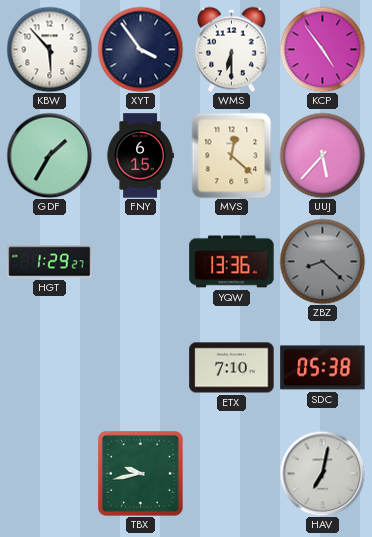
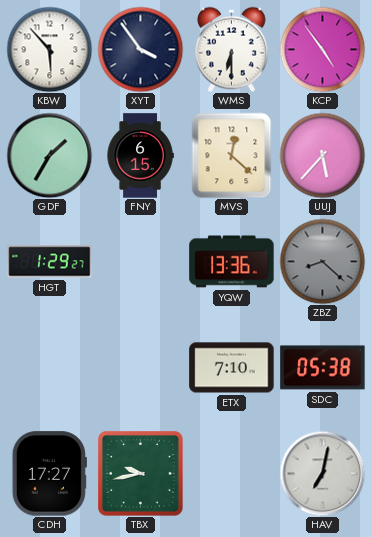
CDH: none -> 17:27
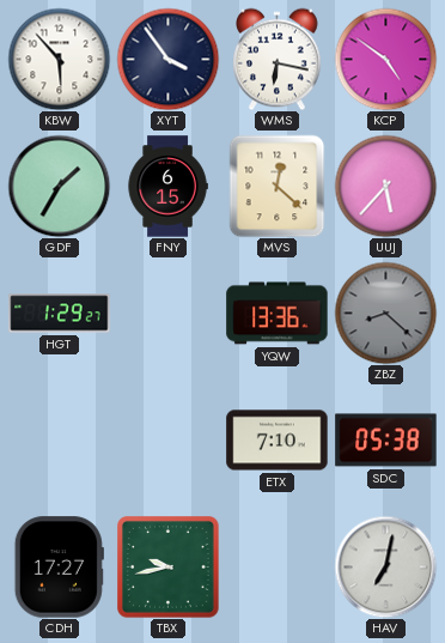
WMS: 6:30 -> 6:17
KCP: 4:54 -> 4:51
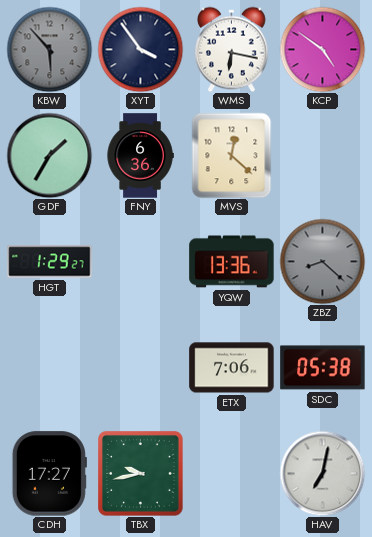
KBW dial: white -> grey
FNY: 6:15 -> 6:36
UUJ: 5:37 -> none
ETX: 7:10 -> 7:06
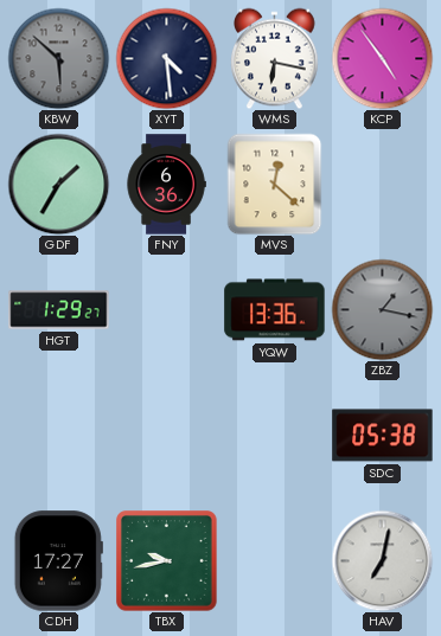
KBW: 5:53 -> 5:52
XYT: 3:54 -> 4:29
KCP: 4:51 -> 4:54
ZBZ: 8:22 -> 1:17
ETX: 7:06 -> none
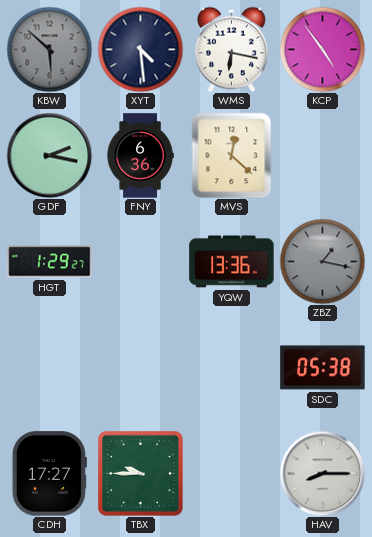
GDF: 1:35 -> 2:17
TBX: 9:43 -> 9:45
HAV: 7:02 -> 8:15
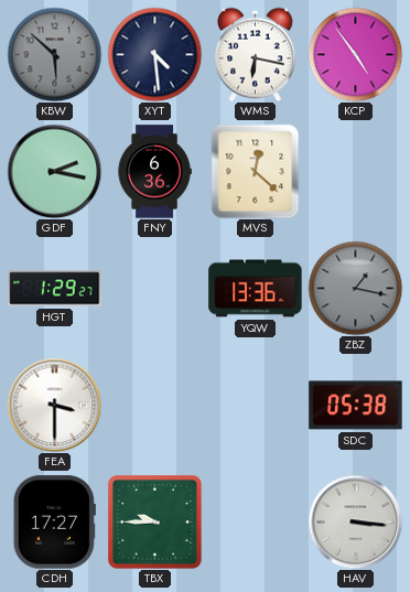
FEA: none -> 3:30
HAV: 8:15 -> 3:16
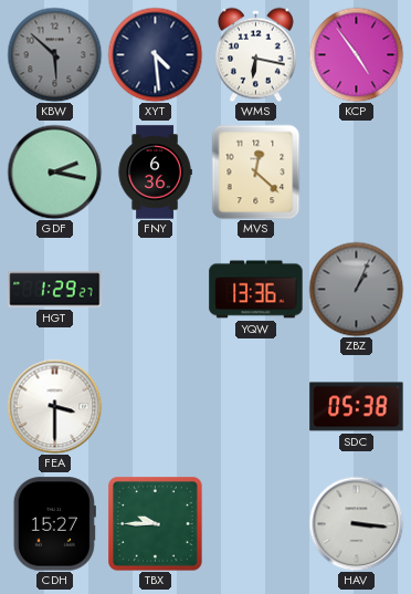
ZBZ: 1:17 -> 1:04
CDH: 17:27 -> 15:27
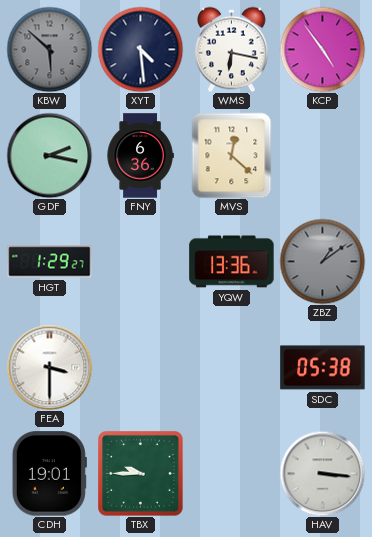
ZBZ: 1:04 -> 1:09
CDH: 15:27 -> 19:01
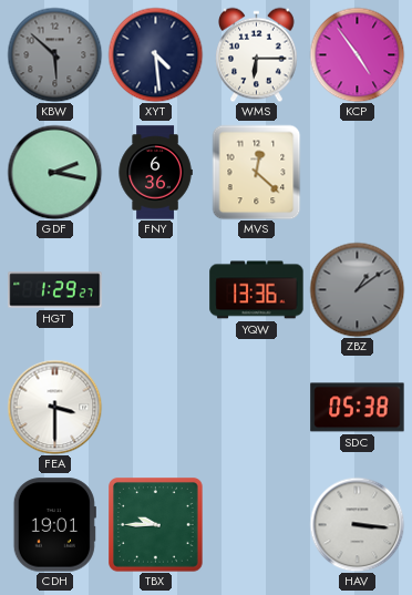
WMS: 6:17 -> 6:15
